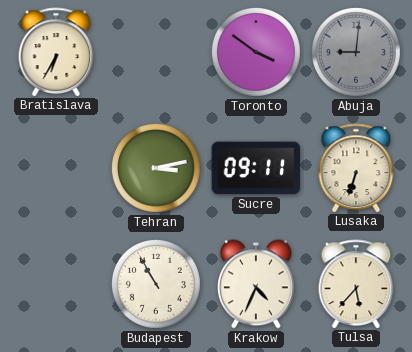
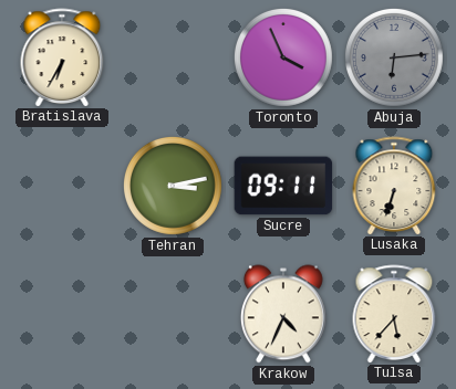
Toronto: 3:51 -> 3:56
Abuja: 9:01 -> 6:14
Budapest: 10:55 -> none
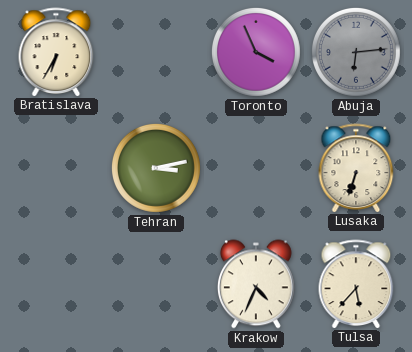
Sucre: 09:11 -> none
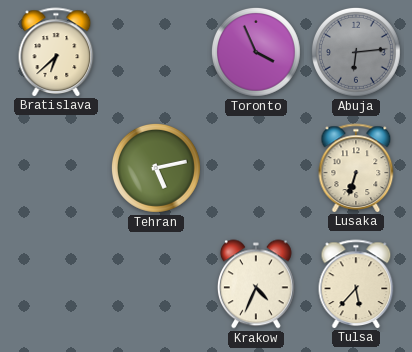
Bratislava: 6:35 -> 6:38
Tehran: 3:13 -> 5:13
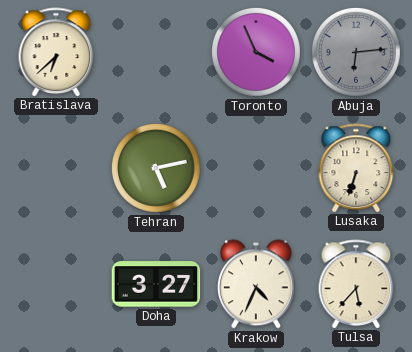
Doha: none -> 3:27
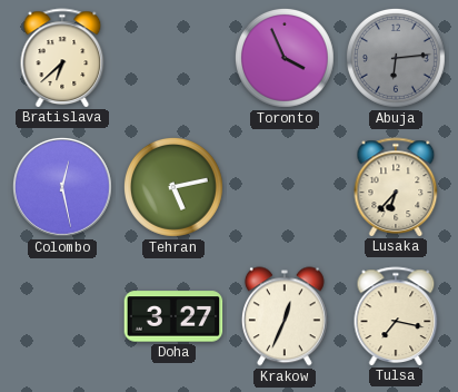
Colombo: none -> 12:28
Lusaka: 6:33 -> 6:37
Krakow: 4:34 -> 12:34
Tulsa: 5:37 -> 7:17
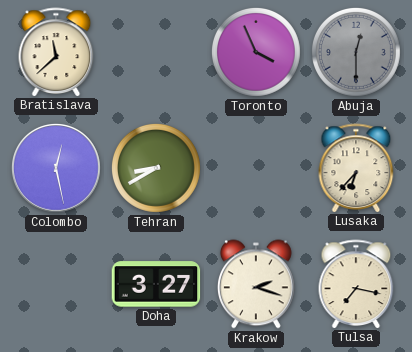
Bratislava: 6:38 -> 11:38
Abuja: 6:14 -> 12:30
Tehran: 5:13 -> 8:40
Krakow: 12:34 -> 2:18
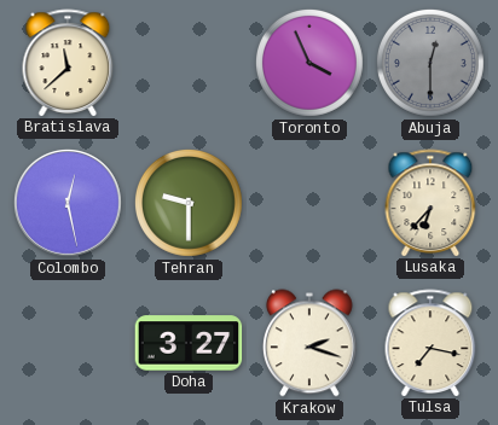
Tehran: 8:40 -> 9:30
